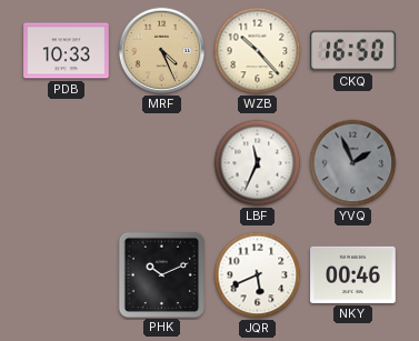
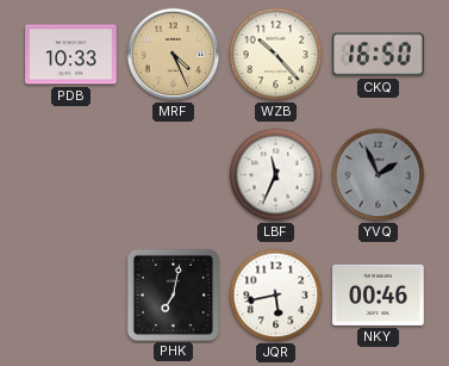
PHK: 10:11 -> 7:02
JQR: 5:41 -> 5:43
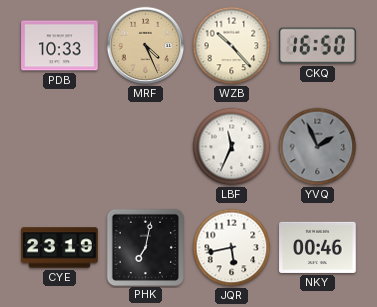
CYE: none -> 23:19
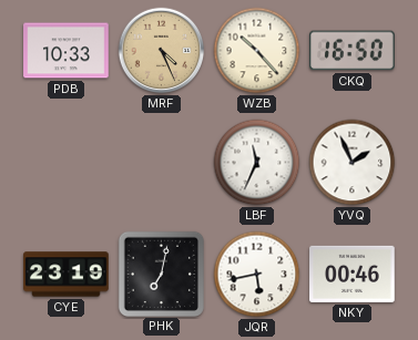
YVQ dial: grey -> white
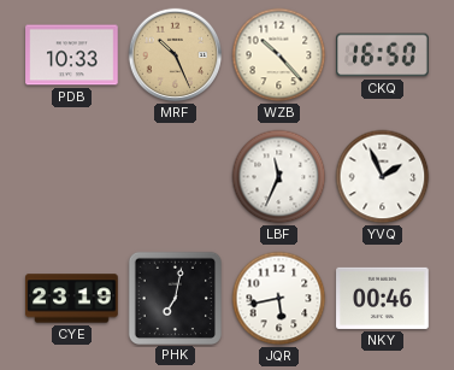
MRF: 4:26 -> 10:26
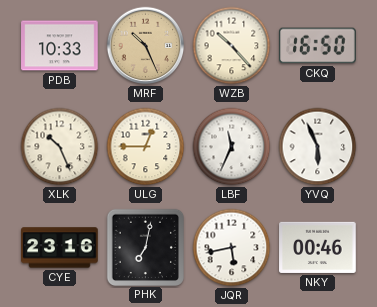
XLK: none -> 10:26
ULG: none -> 12:45
YVQ: 1:56 -> 5:56
CYE: 23:19 -> 23:16
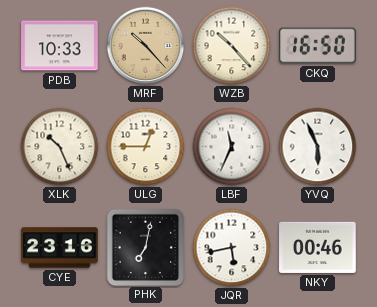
MRF: 10:26 -> 10:23
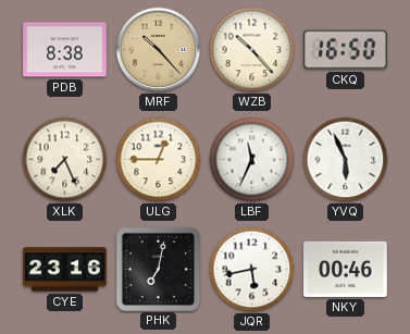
PDB: 10:33 -> 8:38
XLK: 10:26 -> 7:26
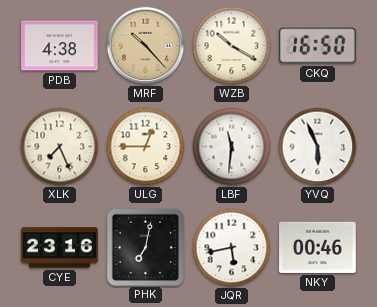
PDB: 8:38 -> 4:38
WZB: 10:23 -> 10:20
LBF: 11:34 -> 11:31
